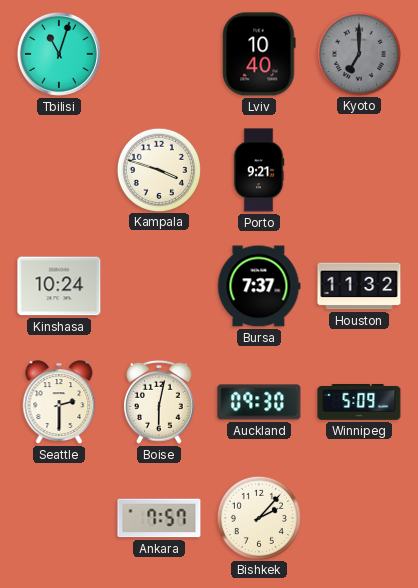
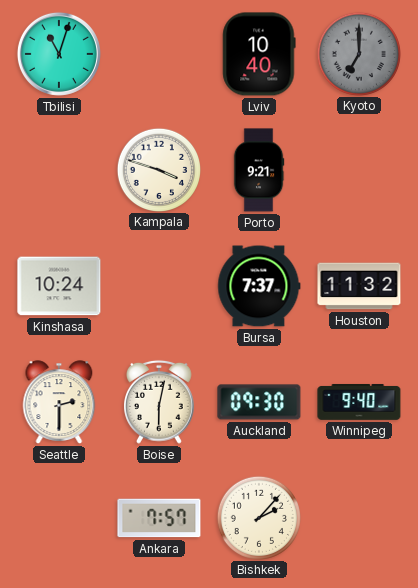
Winnipeg: 5:09 -> 9:40
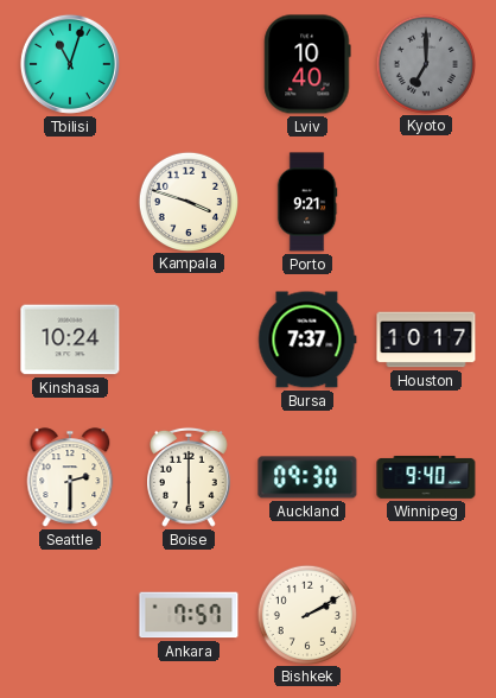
Houston: 11:32 -> 10:17
Boise: 6:02 -> 6:00
Bishkek: 2:07 -> 2:10
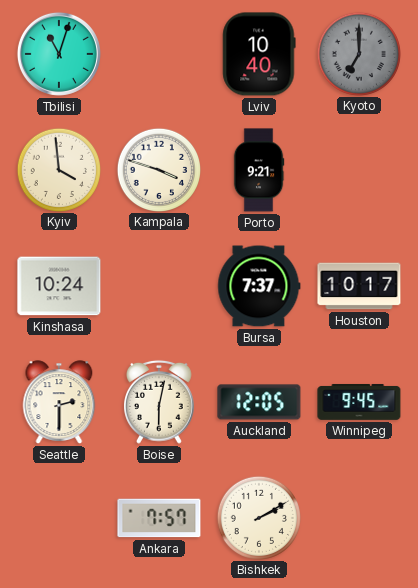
Kyiv: none -> 3:59
Boise: 6:00 -> 6:02
Auckland: 09:30 -> 12:05
Winnipeg: 9:40 -> 9:45
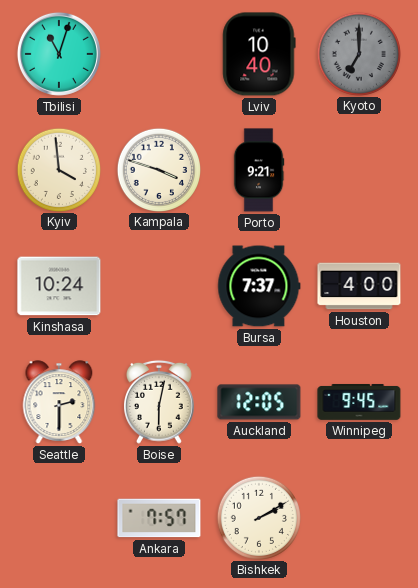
Houston: 10:17 -> 4:00
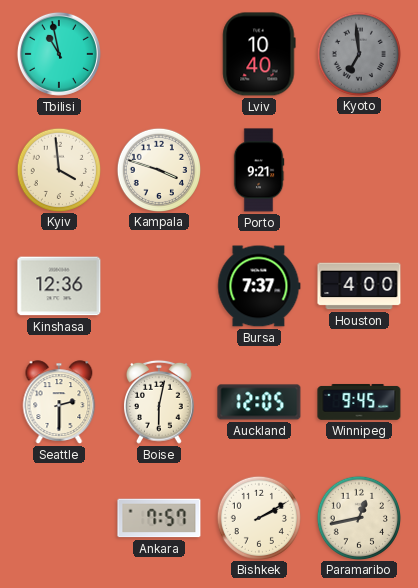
Tbilisi: 11:03 -> 10:58
Kyoto: 7:00 -> 6:59
Kinshasa: 10:24 -> 12:36
Paramaribo: none -> 12:43
